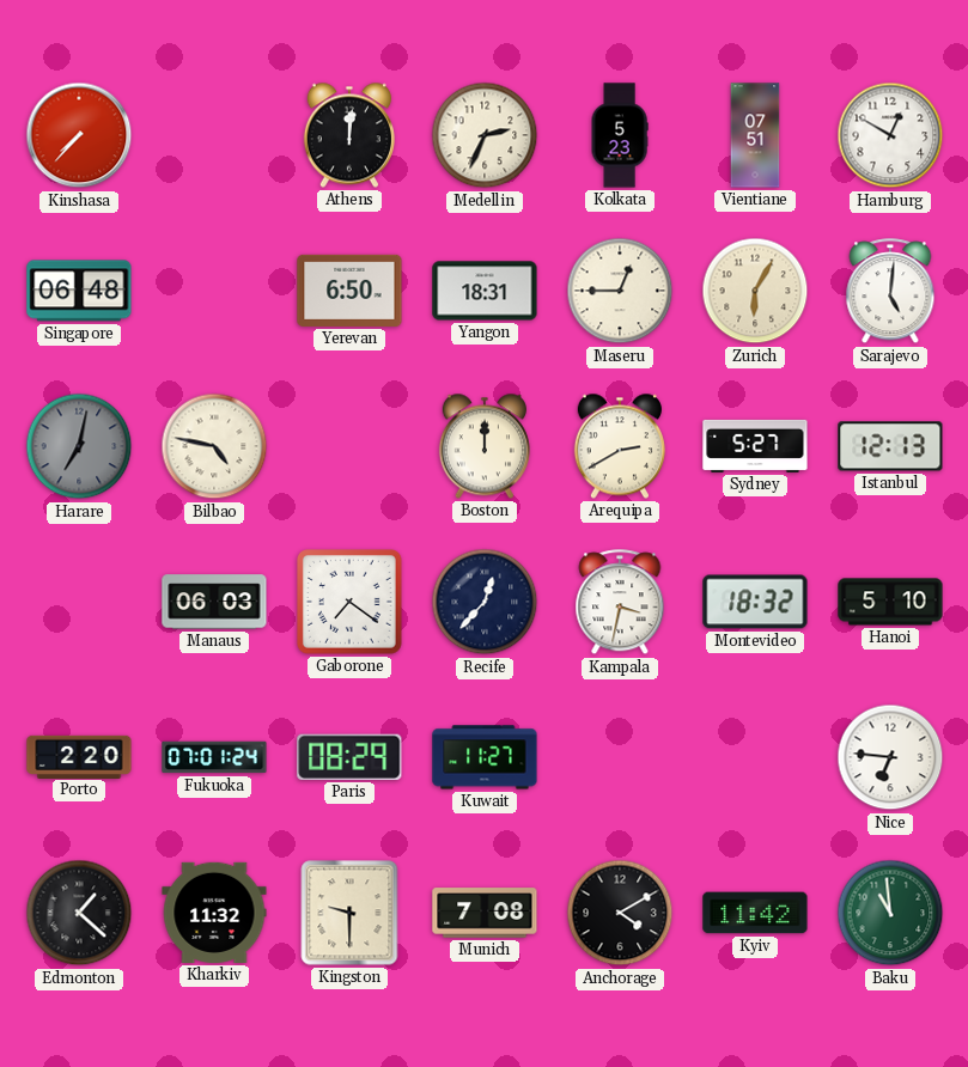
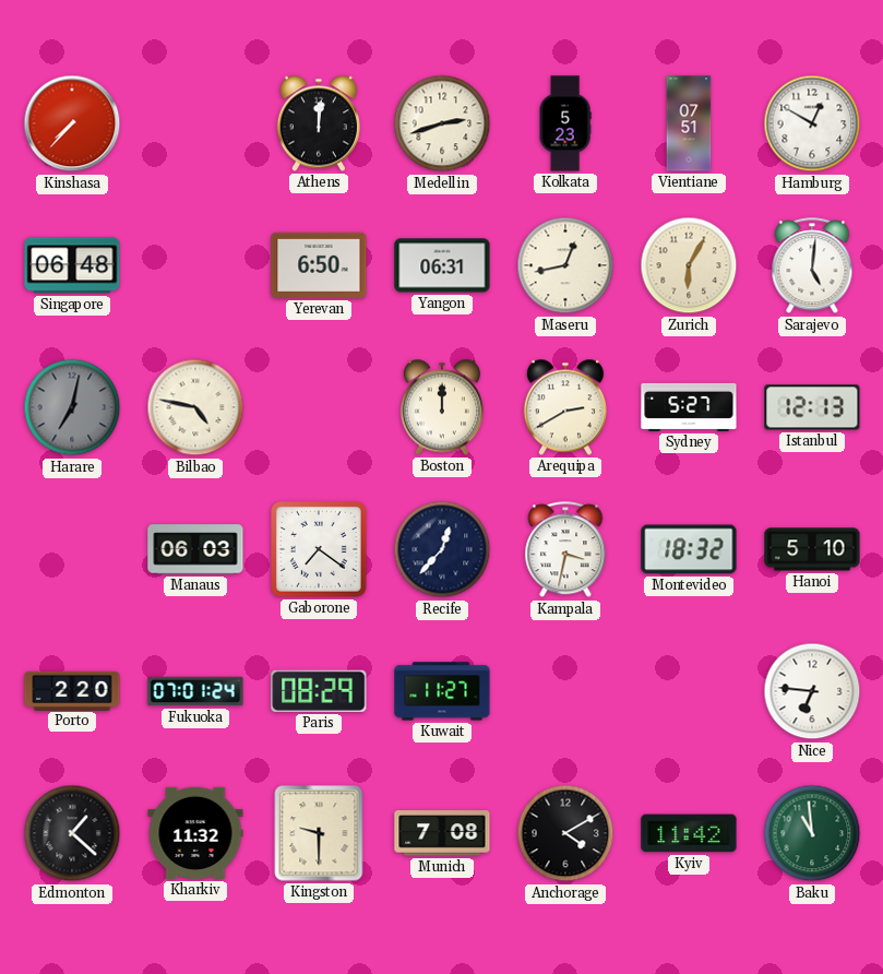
Medellin: 2:34 -> 2:42
Yangon: 18:31 -> 06:31
Maseru: 12:45 -> 12:43
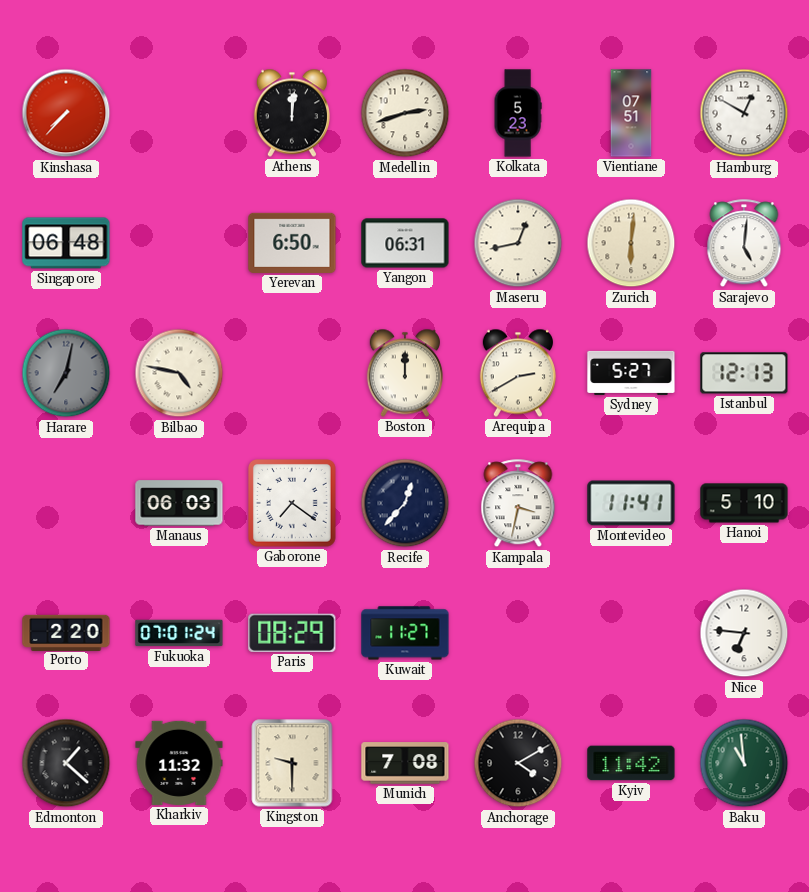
Zurich: 6:05 -> 6:01
Montevideo: 18:32 -> 11:41
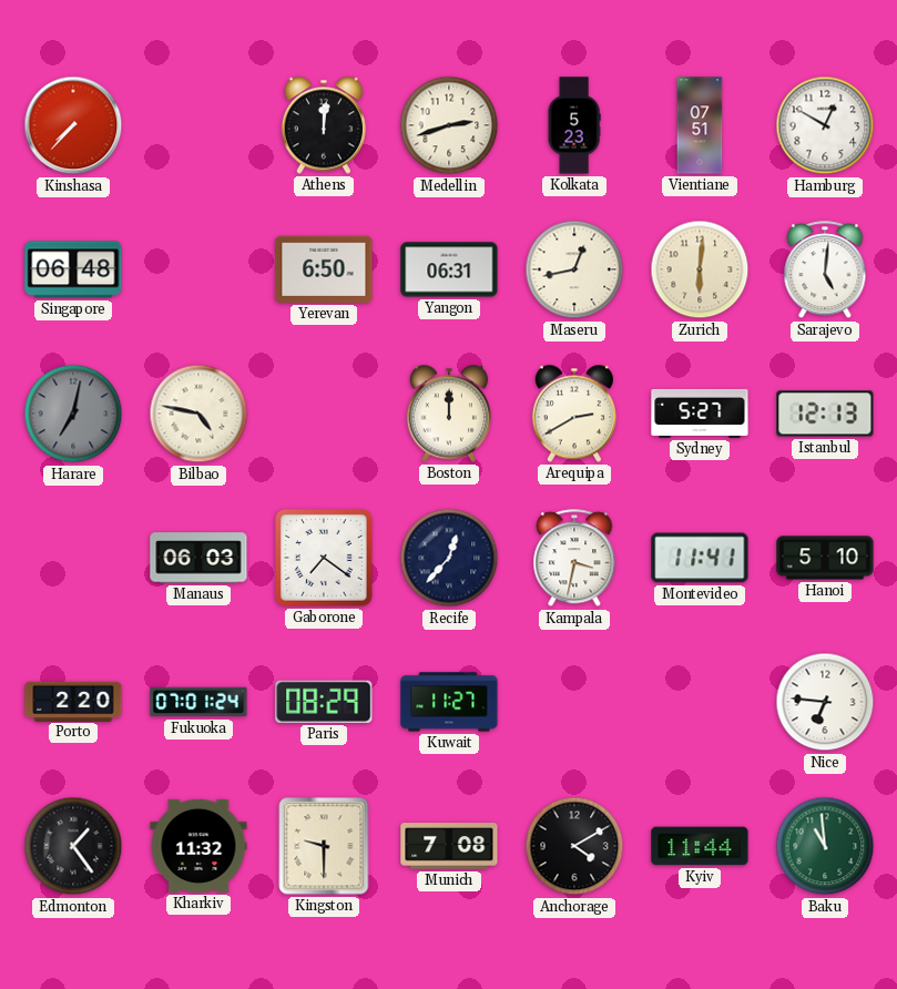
Edmonton: 1:22 -> 1:24
Kyiv: 11:42 -> 11:44
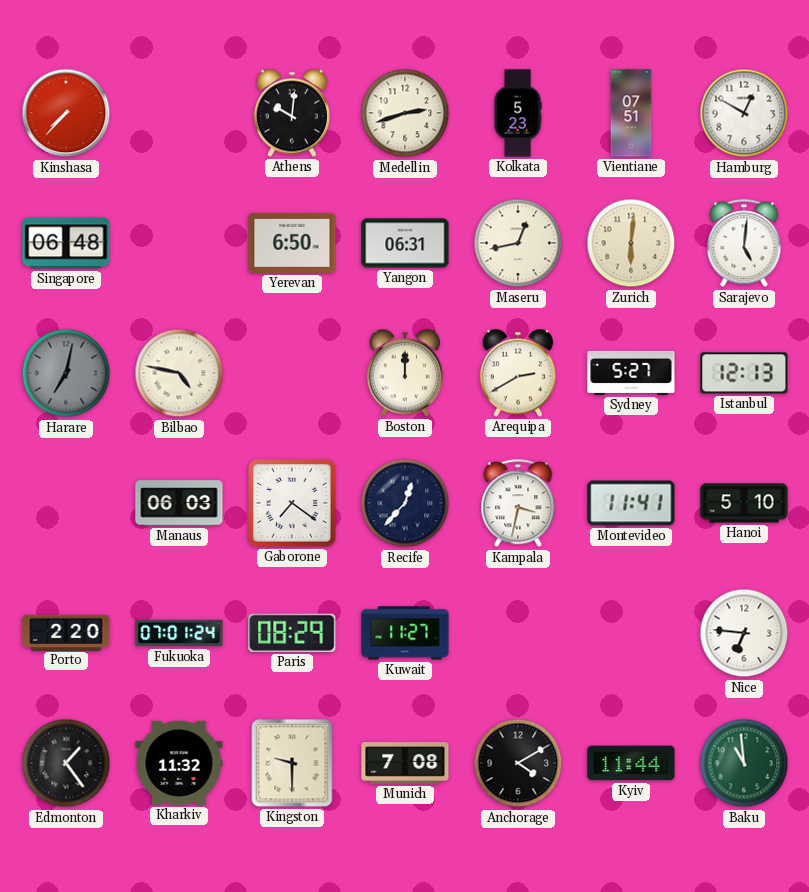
Athens: 12:01 -> 10:01
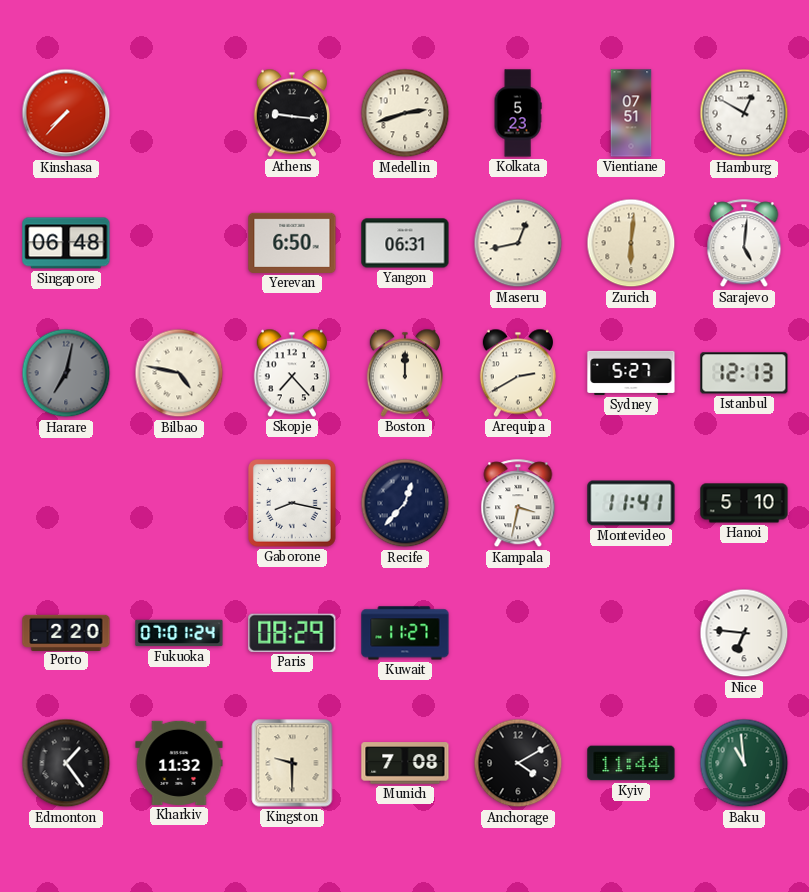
Athens: 10:01 -> 9:16
Skopje: none -> 7:23
Manaus: 06:03 -> none
Gaborone: 7:21 -> 8:17
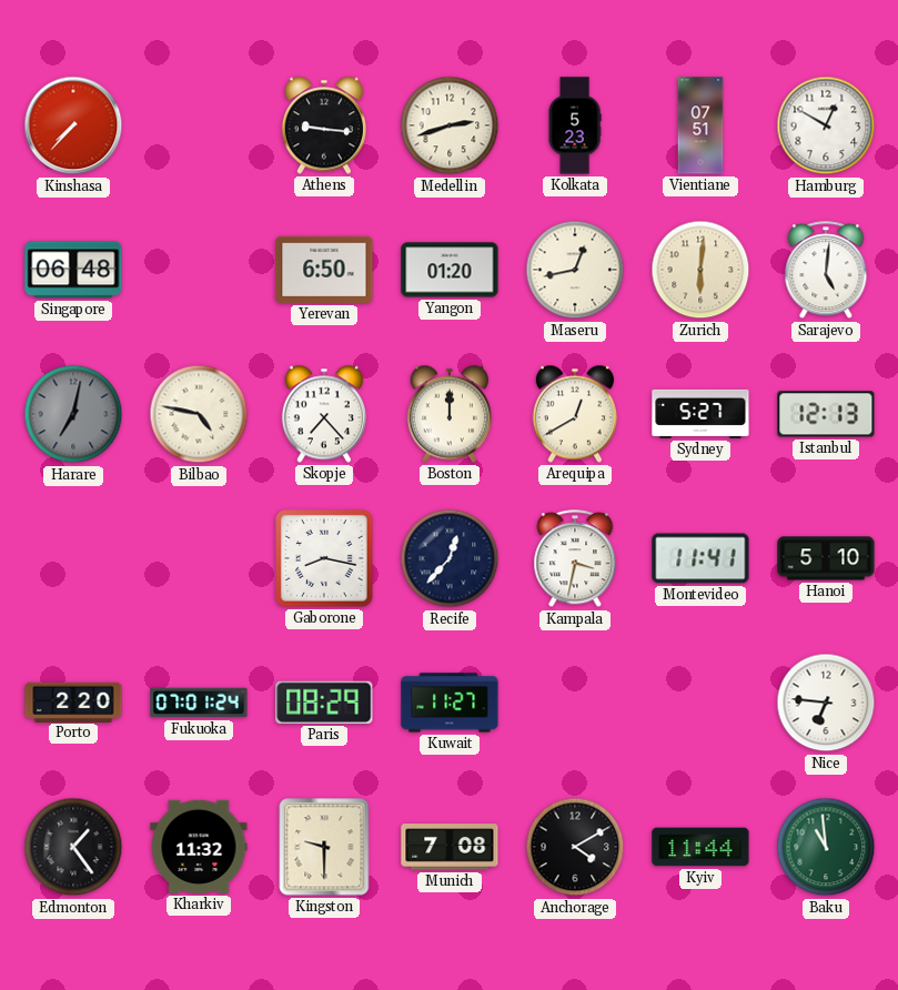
Yangon: 06:31 -> 01:20
Arequipa: 2:40 -> 12:40
